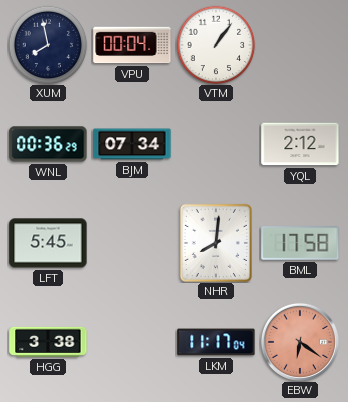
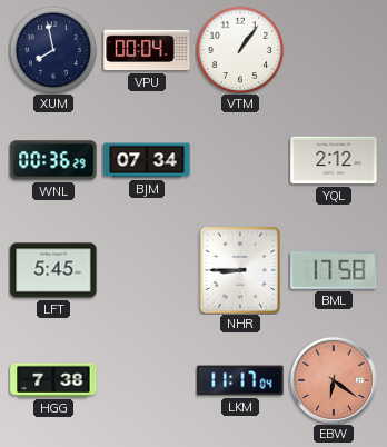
NHR: 8:01 -> 8:45
HGG: 3:38 -> 7:38
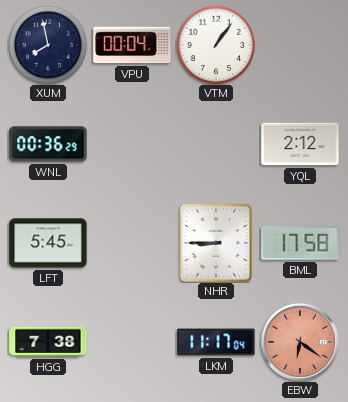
BJM: 07:34 -> none
